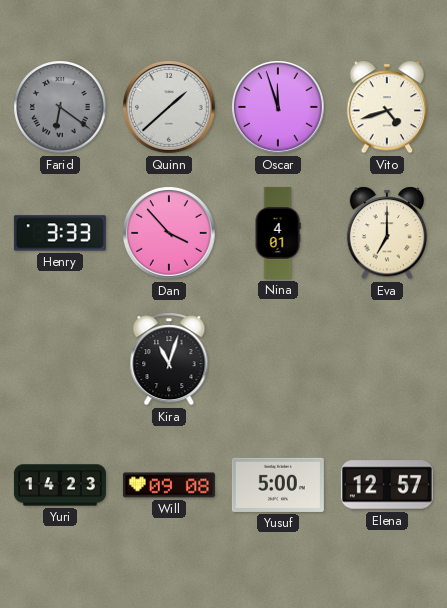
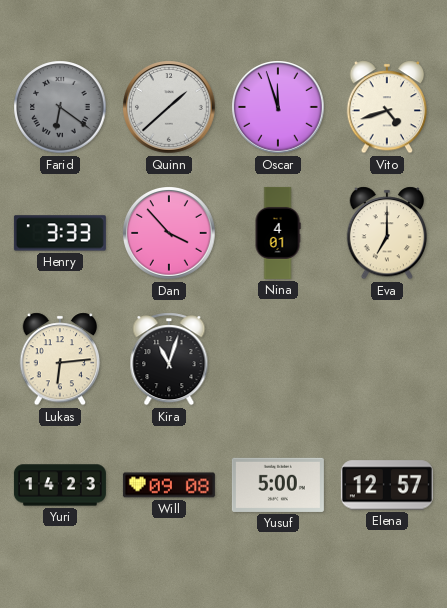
Lukas: none -> 6:14
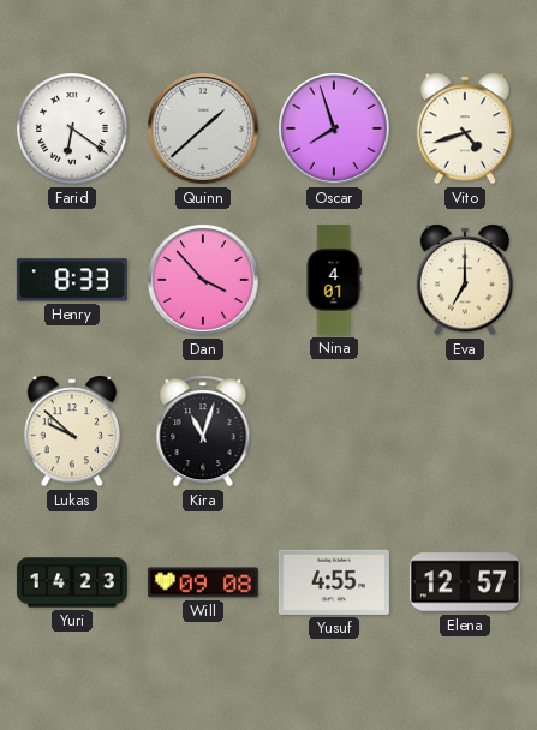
Farid dial: grey -> white
Oscar: 11:57 -> 7:57
Henry: 3:33 -> 8:33
Lukas: 6:14 -> 9:52
Yusuf: 5:00 -> 4:55
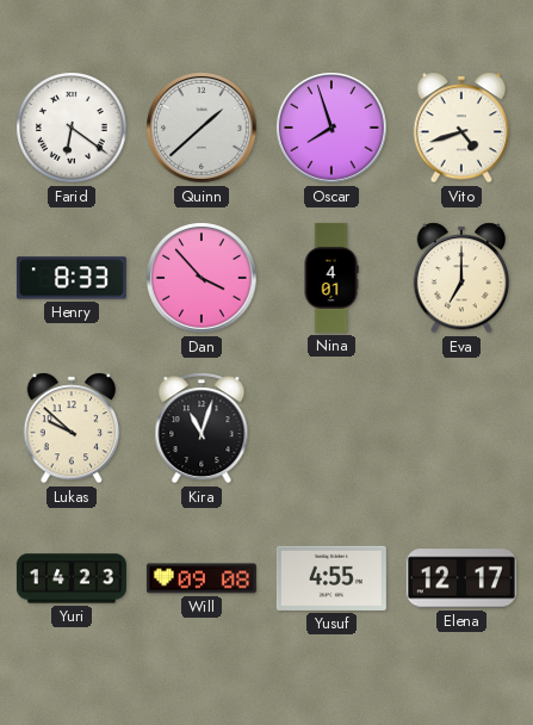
Elena: 12:57 -> 12:17
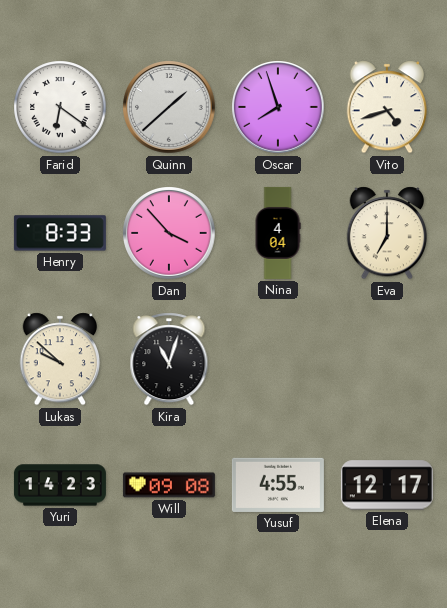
Nina: 4:01 -> 4:04
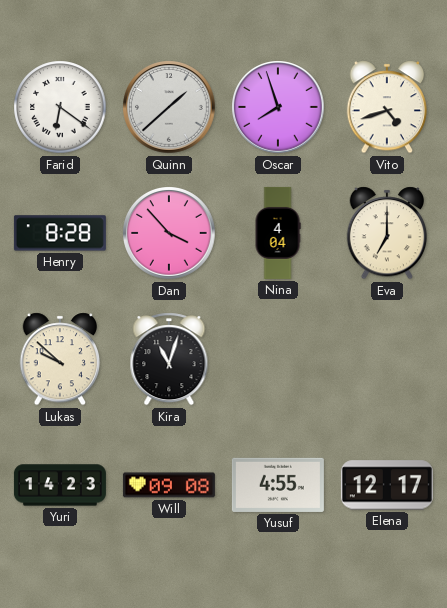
Henry: 8:33 -> 8:28
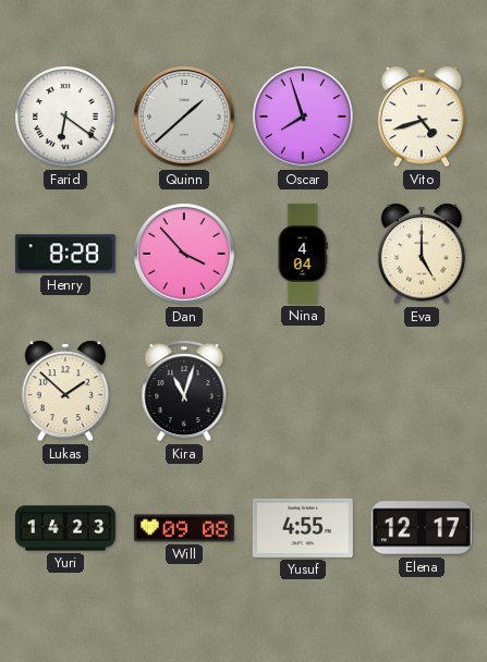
Eva: 7:00 -> 5:00
Lukas: 9:52 -> 1:52
